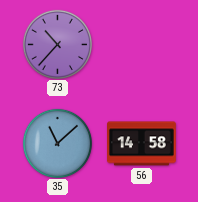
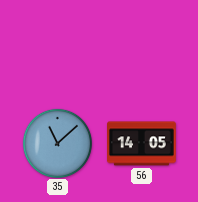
73: 10:37 -> none
56: 14:58 -> 14:05
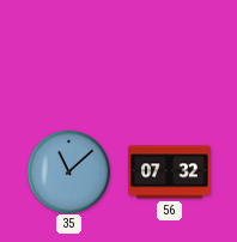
56: 14:05 -> 07:32
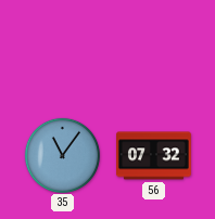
35: 11:08 -> 11:06
